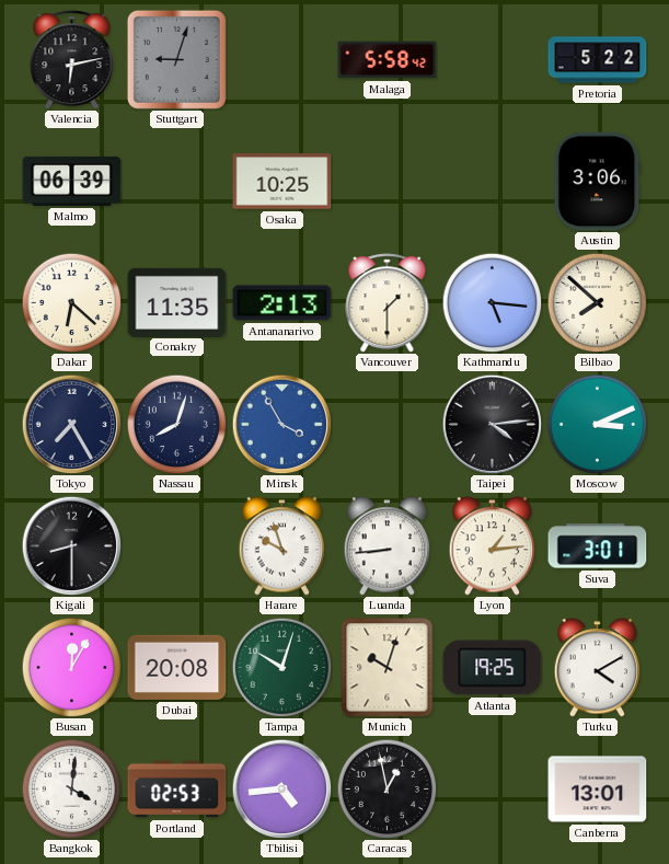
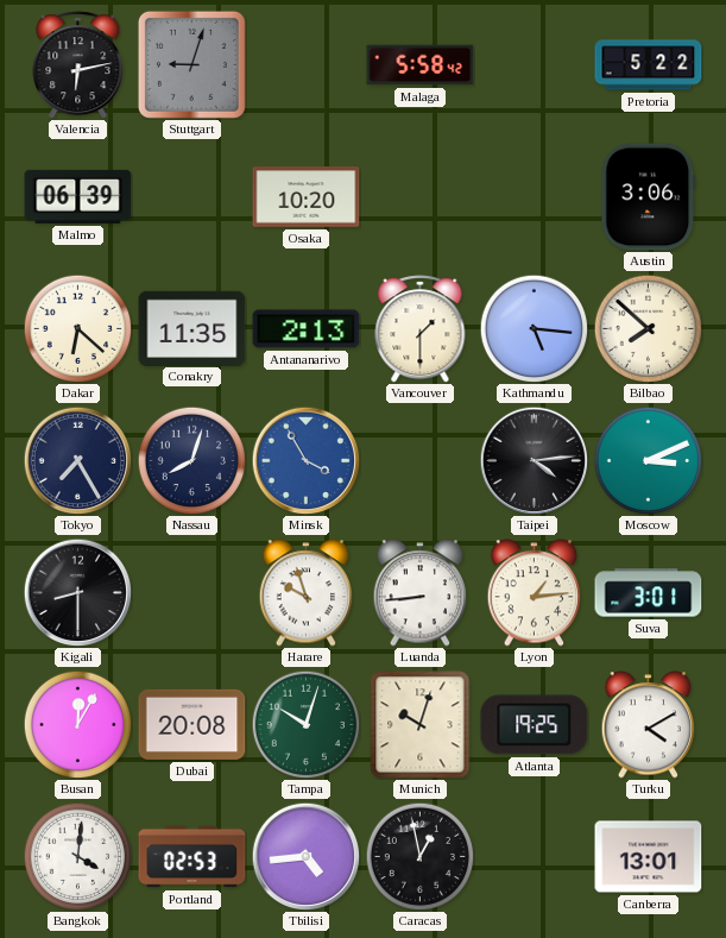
Osaka: 10:25 -> 10:20
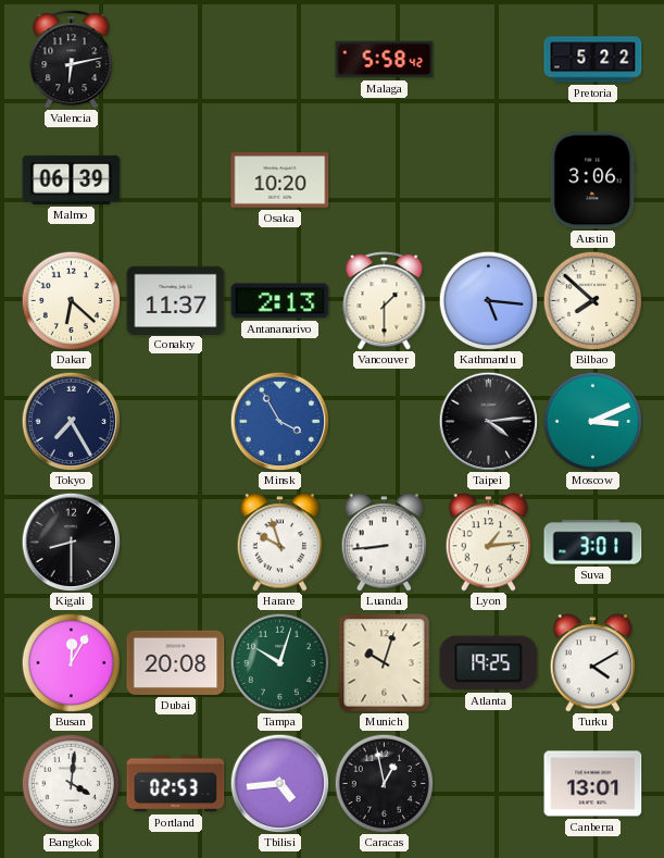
Stuttgart: 9:03 -> none
Conakry: 11:35 -> 11:37
Nassau: 8:03 -> none
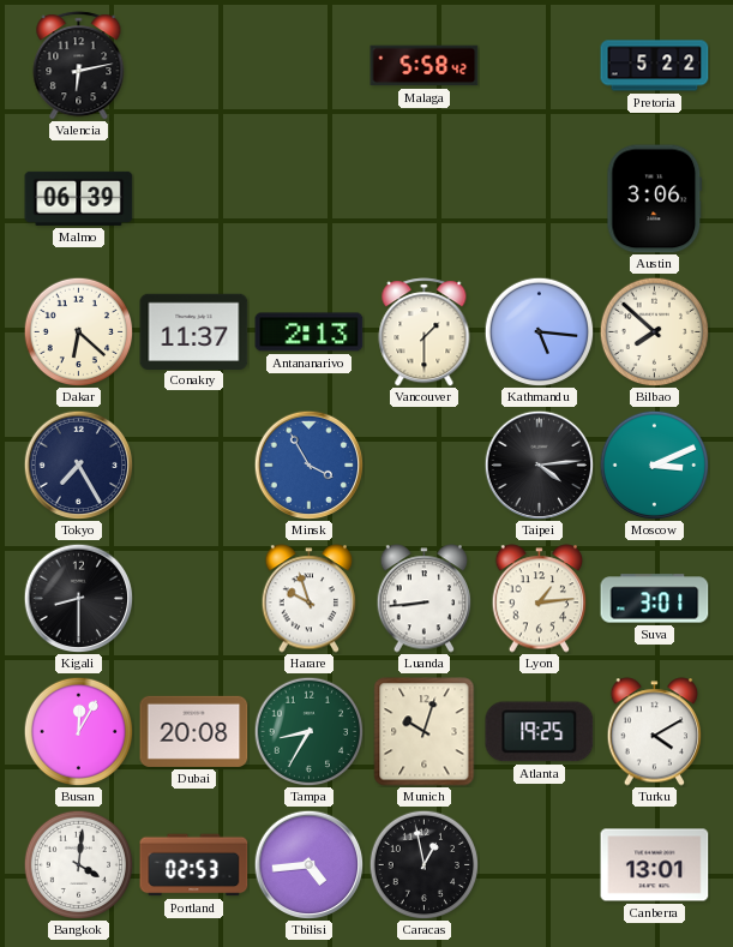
Osaka: 10:20 -> none
Tampa: 10:03 -> 8:35
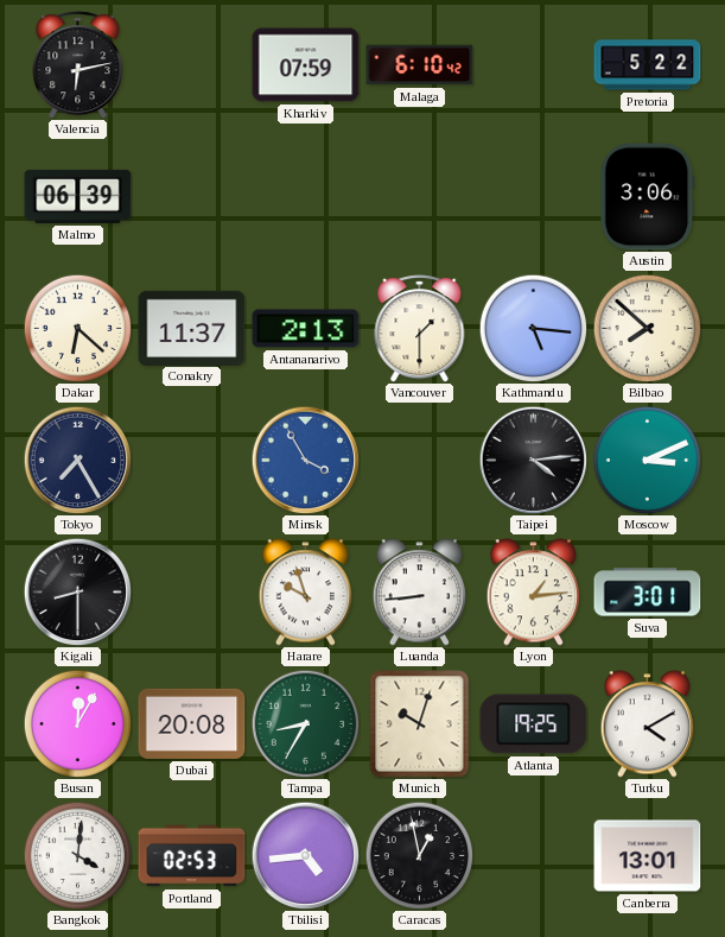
Kharkiv: none -> 07:59
Malaga: 5:58 -> 6:10
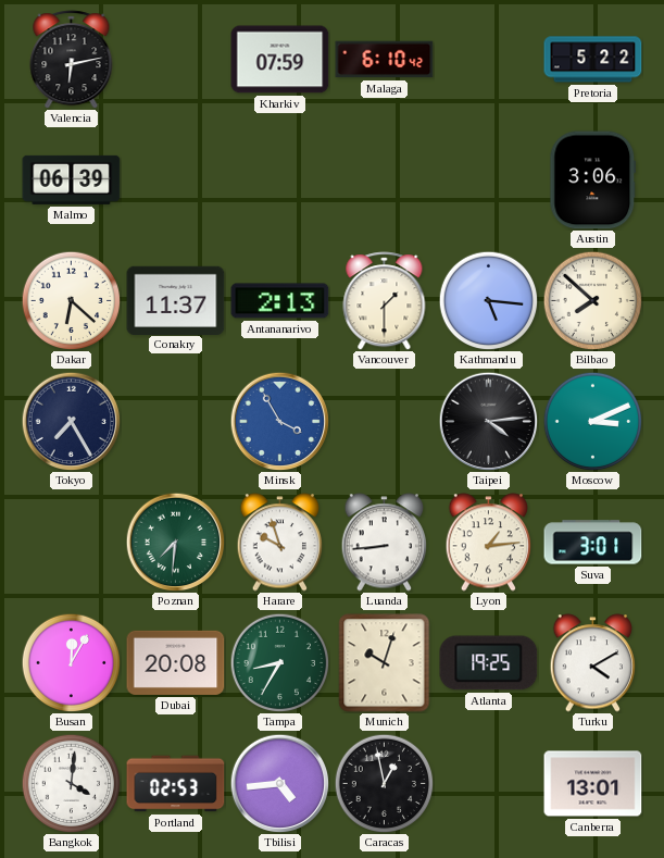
Kigali: 8:30 -> none
Poznan: none -> 7:31
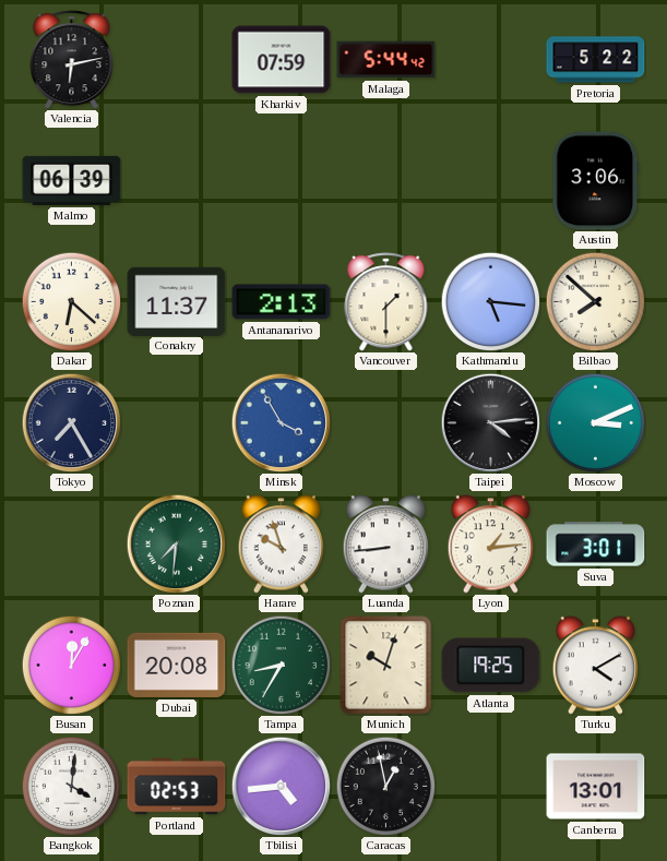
Malaga: 6:10 -> 5:44
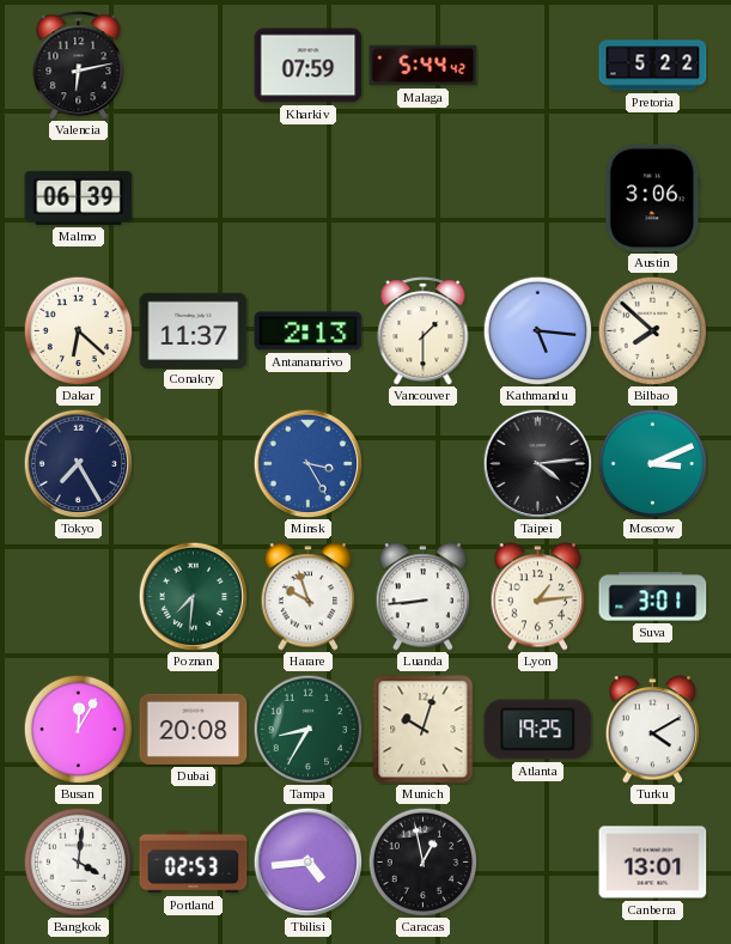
Minsk: 3:55 -> 3:25
